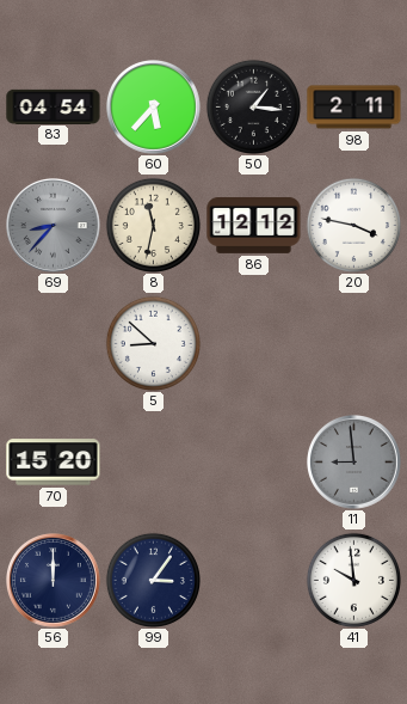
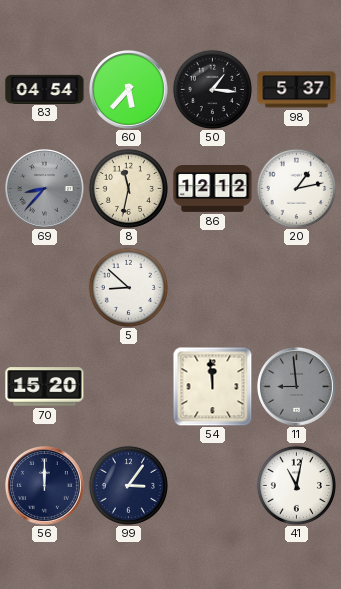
98: 2:11 -> 5:37
20: 3:47 -> 1:13
54: none -> 11:59
41: 9:59 -> 11:02
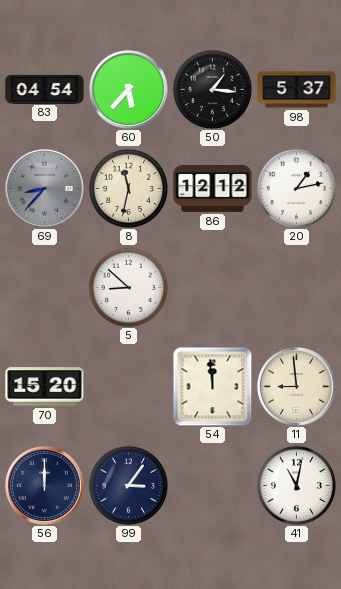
11 dial: grey -> cream
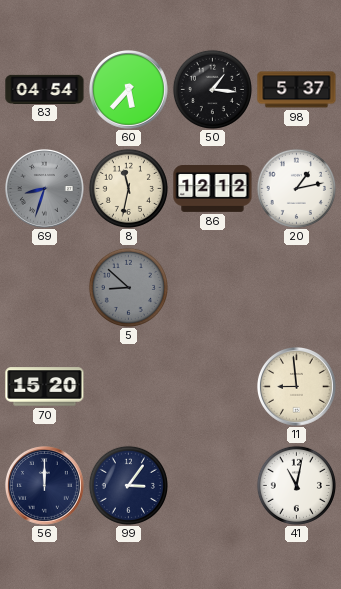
69: 8:37 -> 8:33
5 dial: white -> grey
54: 11:59 -> none
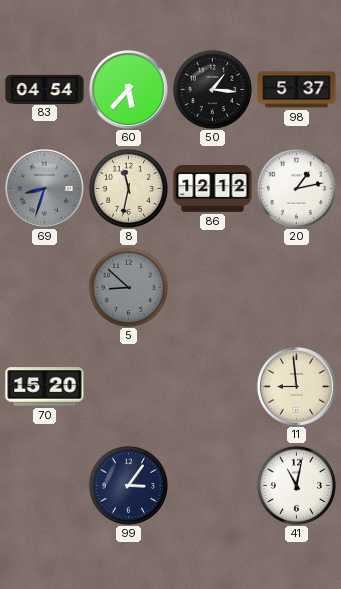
56: 12:00 -> none
